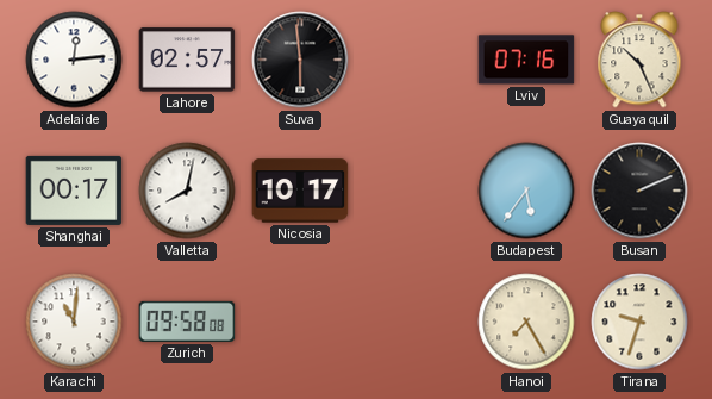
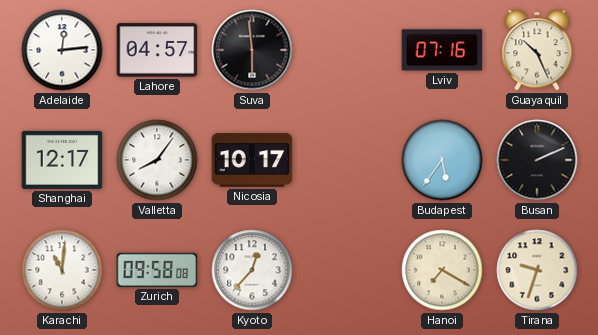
Lahore: 02:57 -> 04:57
Shanghai: 00:17 -> 12:17
Valletta: 8:02 -> 8:06
Kyoto: none -> 12:37
Hanoi: 7:25 -> 7:20
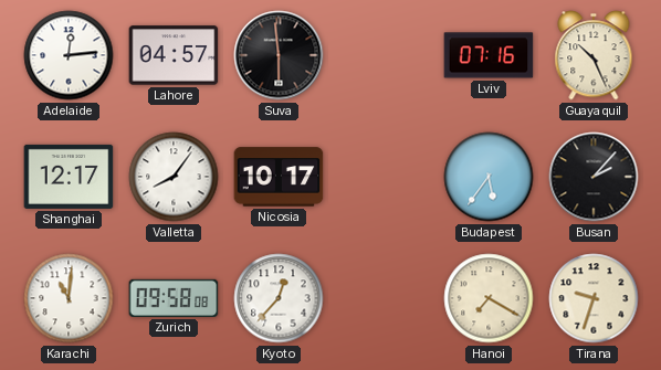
Busan: 2:11 -> 2:07
